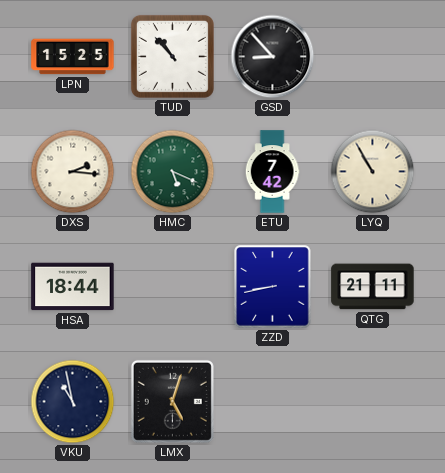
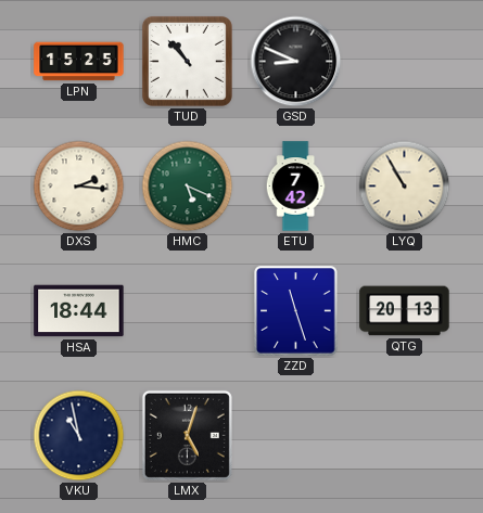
GSD: 8:53 -> 8:49
ZZD: 8:43 -> 11:27
QTG: 21:11 -> 20:13
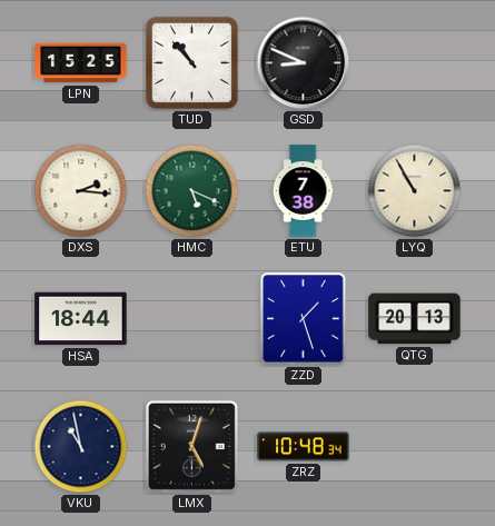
ETU: 7:42 -> 7:38
ZZD: 11:27 -> 1:27
ZRZ: none -> 10:48
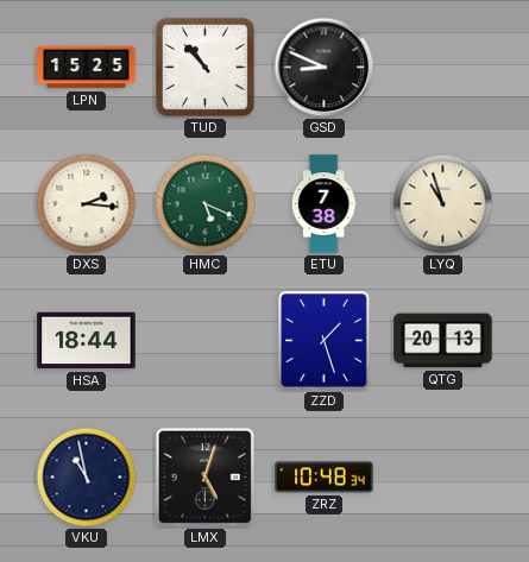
LYQ: 10:55 -> 10:57
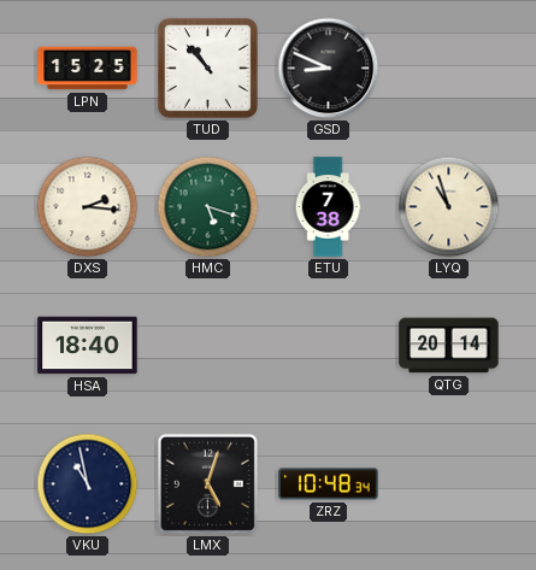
HMC: 5:19 -> 5:18
HSA: 18:44 -> 18:40
ZZD: 1:27 -> none
QTG: 20:13 -> 20:14
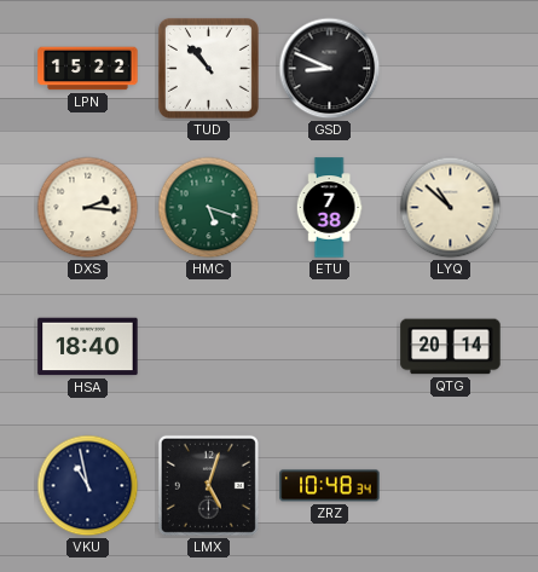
LPN: 15:25 -> 15:22
LYQ: 10:57 -> 10:52
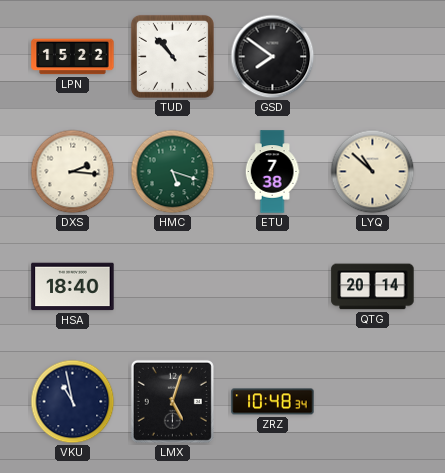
GSD: 8:49 -> 7:51
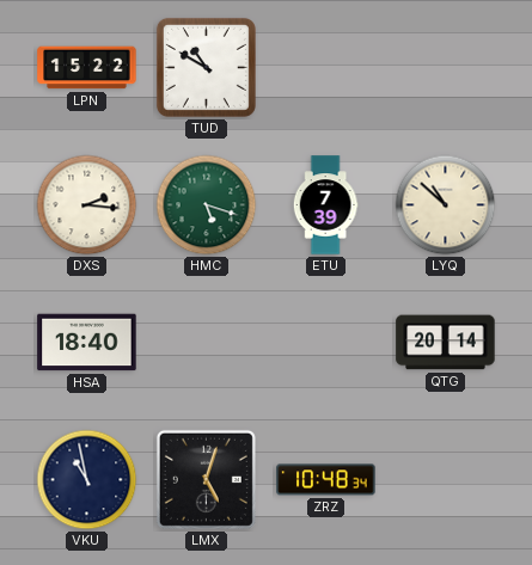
TUD: 10:53 -> 10:50
GSD: 7:51 -> none
ETU: 7:38 -> 7:39
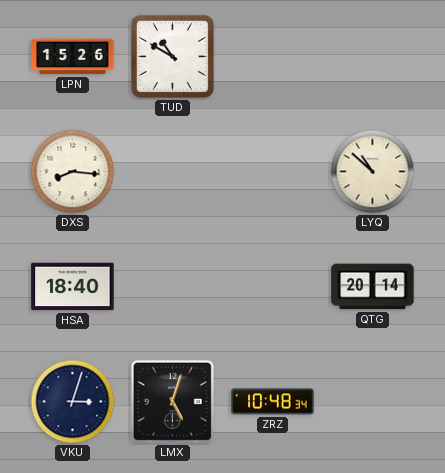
LPN: 15:22 -> 15:26
DXS: 2:16 -> 8:16
HMC: 5:18 -> none
ETU: 7:39 -> none
VKU: 10:58 -> 3:03
